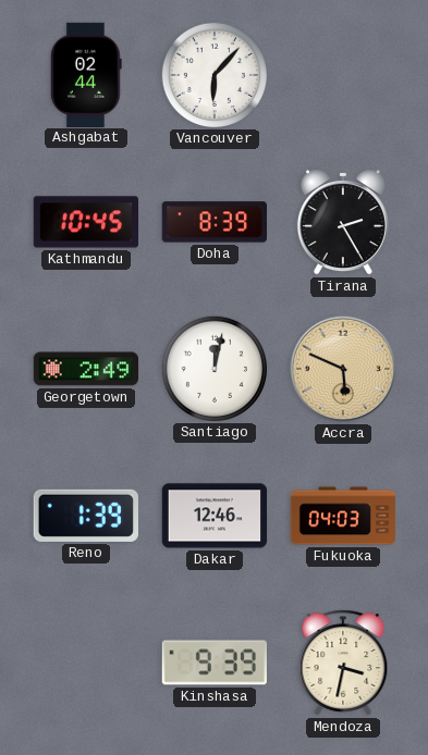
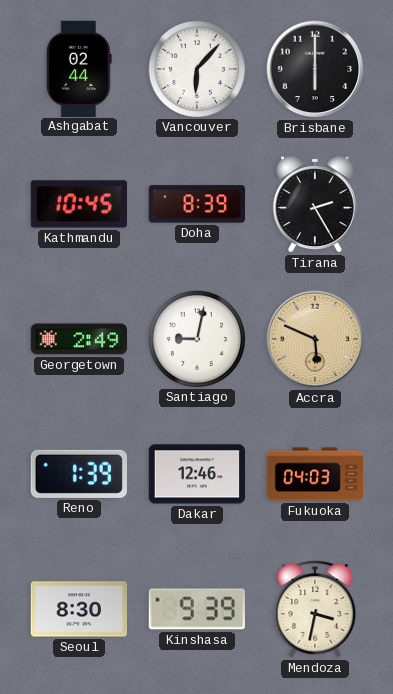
Brisbane: none -> 6:00
Santiago: 12:02 -> 9:02
Seoul: none -> 8:30
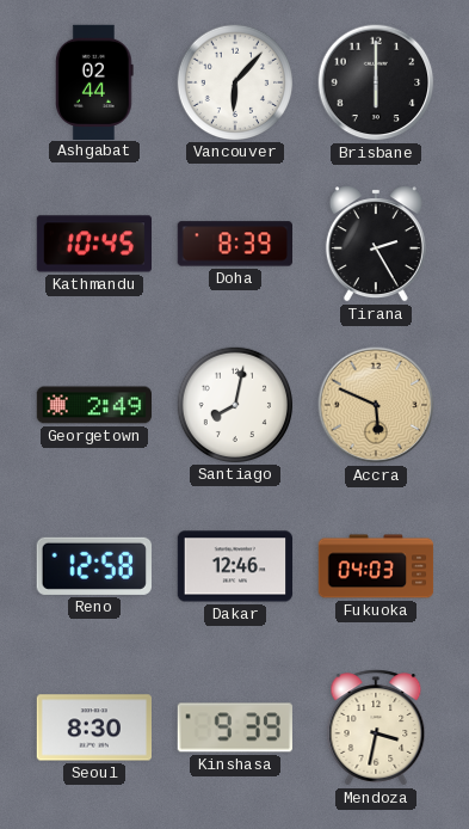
Santiago: 9:02 -> 8:02
Reno: 1:39 -> 12:58
